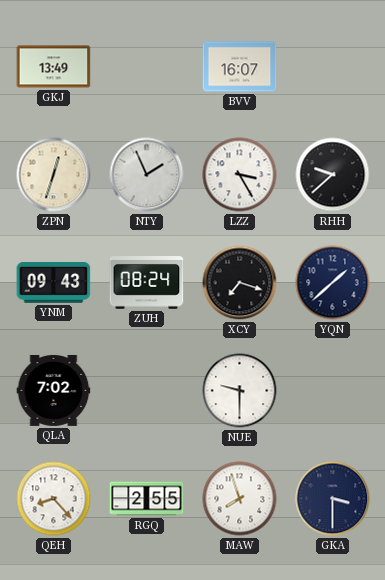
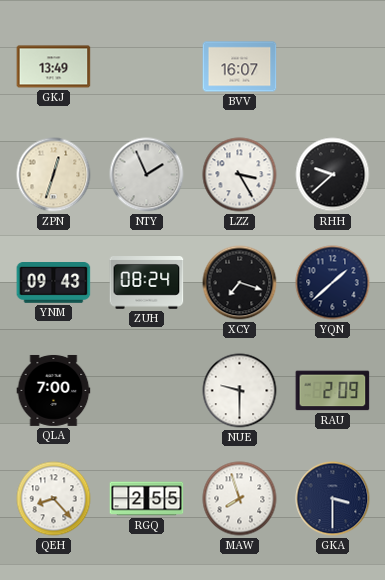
QLA: 7:02 -> 7:00
RAU: none -> 2:09
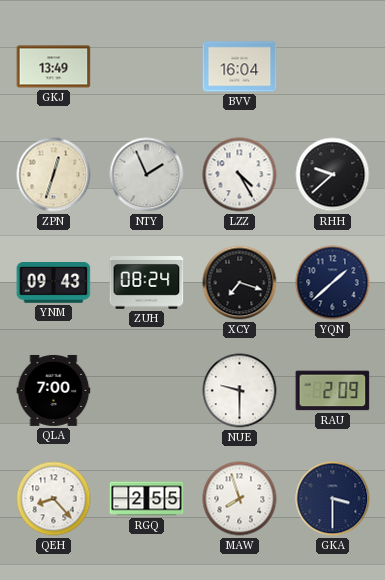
BVV: 16:07 -> 16:04
LZZ: 3:25 -> 4:25
